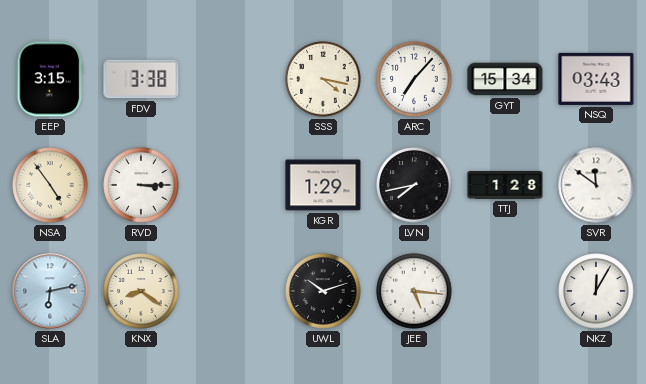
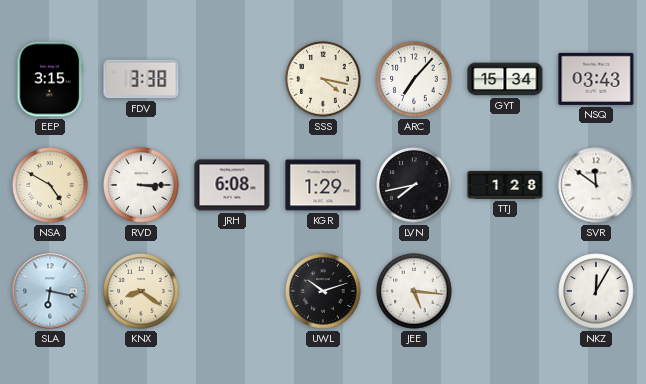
NSA: 4:54 -> 4:50
JRH: none -> 6:08
SLA: 6:13 -> 6:17
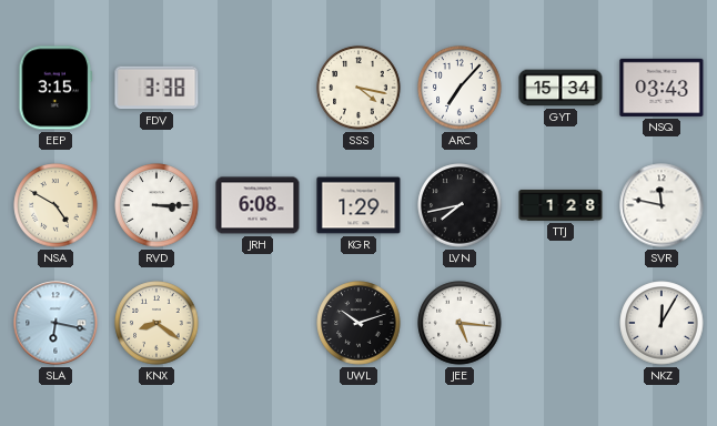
SVR: 11:51 -> 11:47
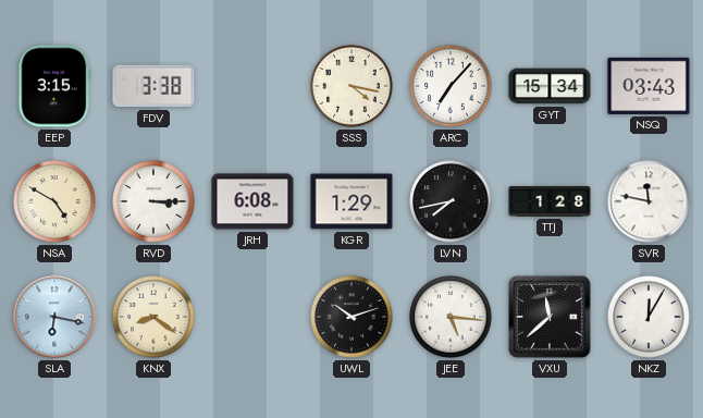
VXU: none -> 11:38
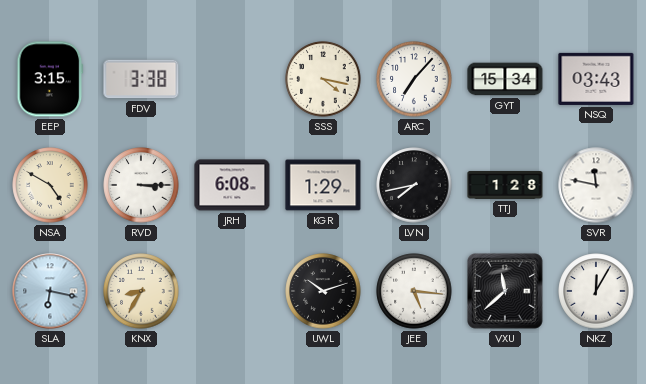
KNX: 8:21 -> 8:35
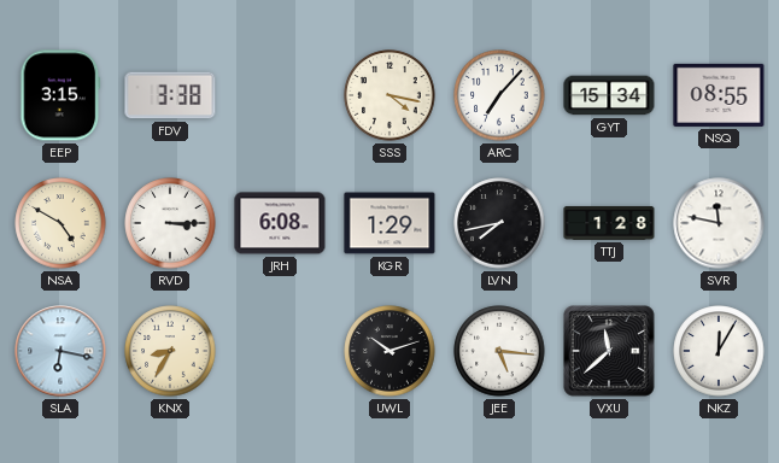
NSQ: 03:43 -> 08:55
